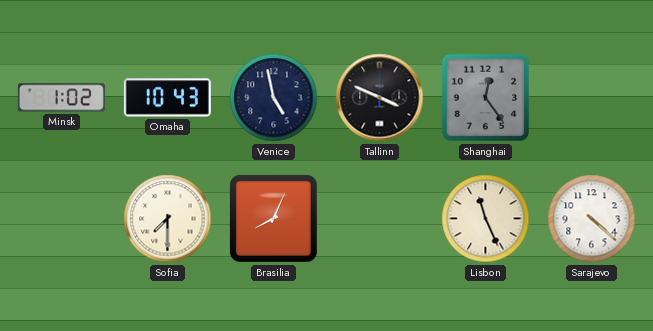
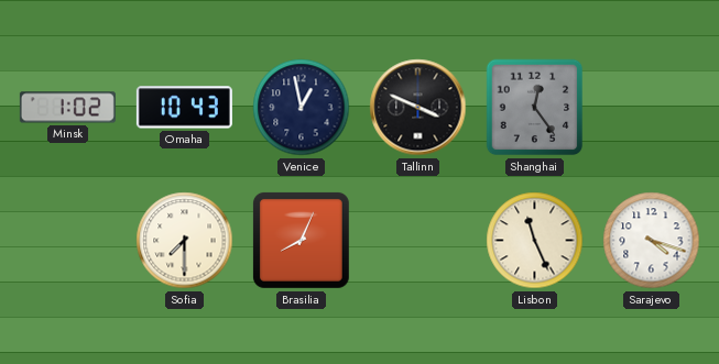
Venice: 4:58 -> 12:58
Sarajevo: 4:22 -> 4:18
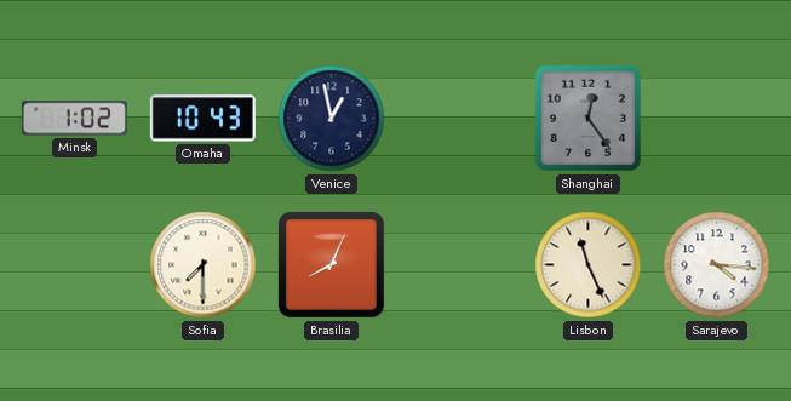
Tallinn: 3:49 -> none
Sarajevo: 4:18 -> 4:16
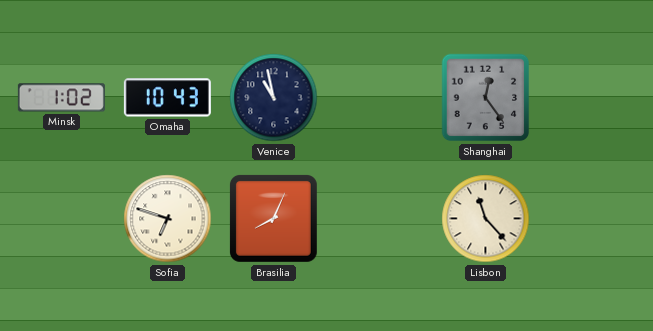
Venice: 12:58 -> 10:58
Sofia: 7:30 -> 6:48
Lisbon: 11:26 -> 11:23
Sarajevo: 4:16 -> none
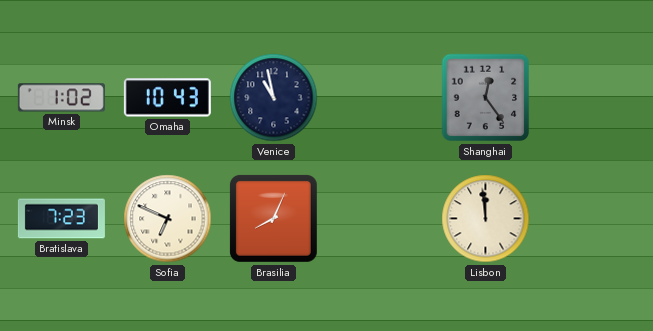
Bratislava: none -> 7:23
Sofia: 6:48 -> 6:49
Lisbon: 11:23 -> 11:59
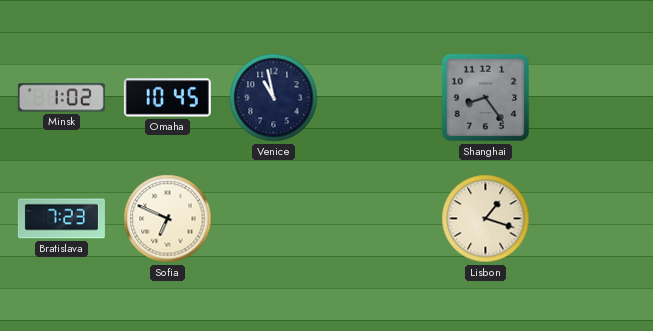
Omaha: 10:43 -> 10:45
Shanghai: 12:24 -> 8:24
Brasilia: 8:04 -> none
Lisbon: 11:59 -> 1:18
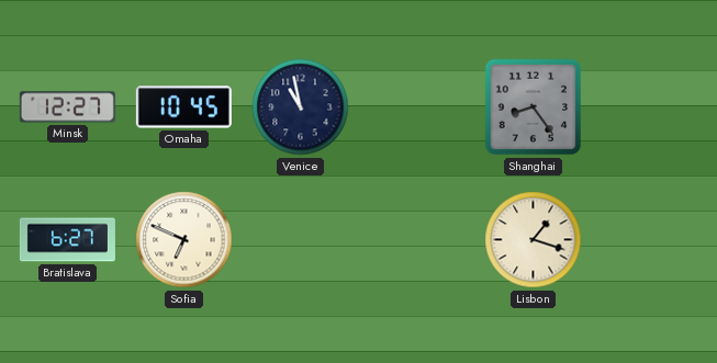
Minsk: 1:02 -> 12:27
Bratislava: 7:23 -> 6:27
